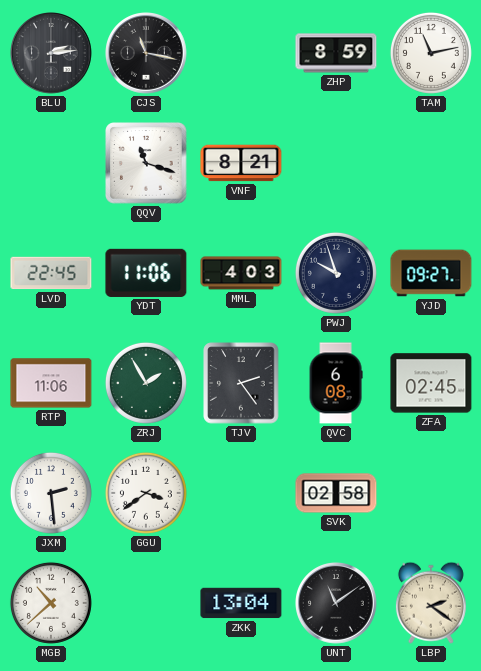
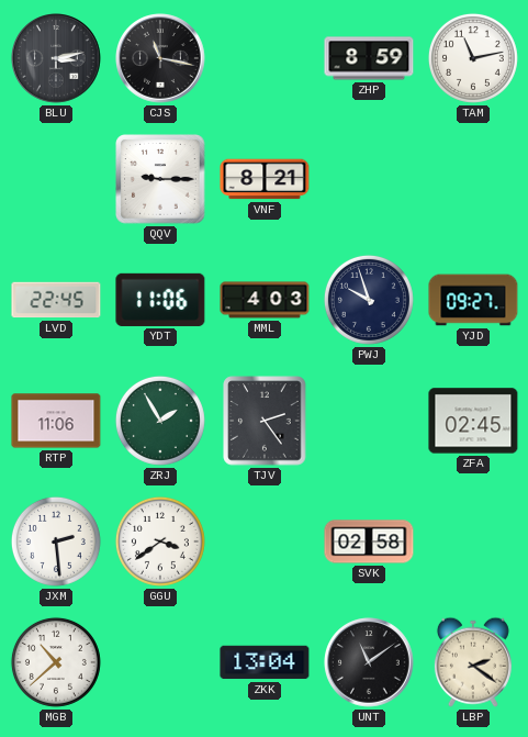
BLU: 2:14 -> 3:13
QQV: 11:18 -> 9:15
QVC: 6:08 -> none
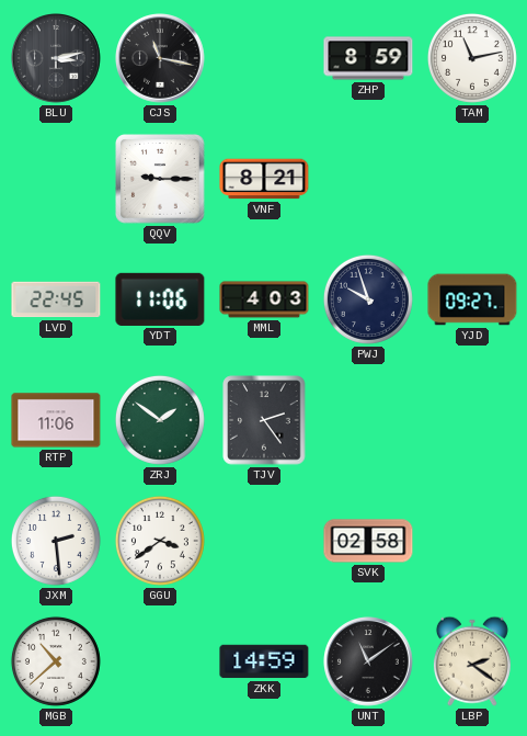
ZRJ: 1:55 -> 1:51
ZFA: 02:45 -> none
ZKK: 13:04 -> 14:59
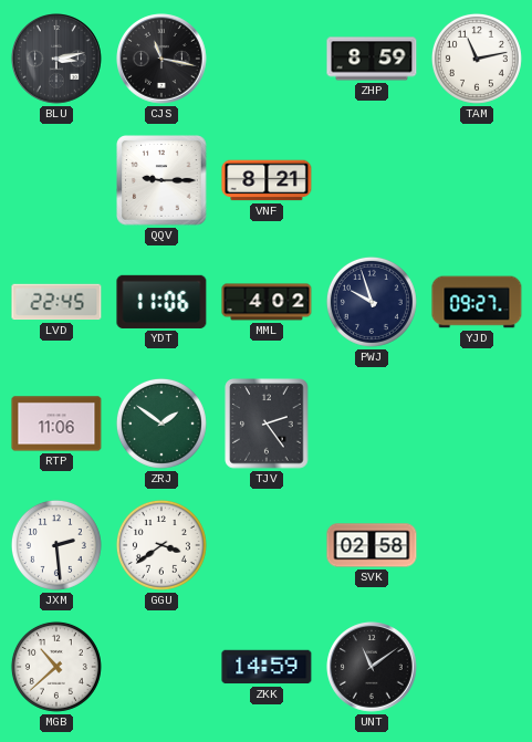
MML: 4:03 -> 4:02
LBP: 2:21 -> none
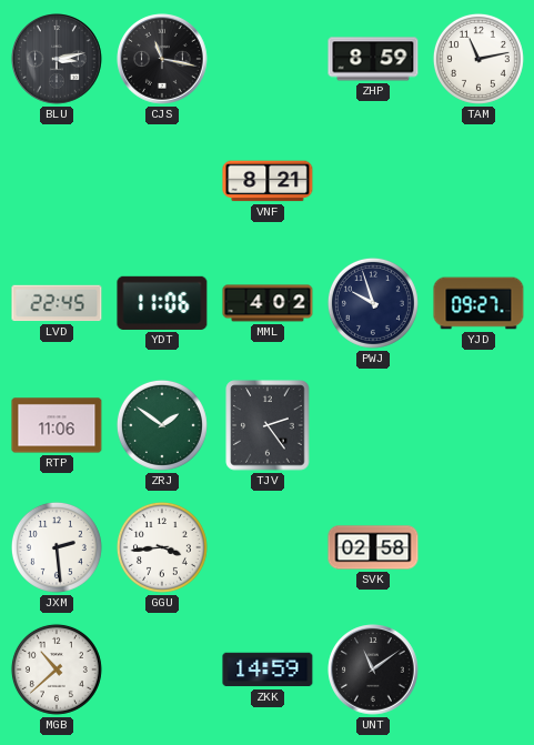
QQV: 9:15 -> none
GGU: 3:39 -> 3:44
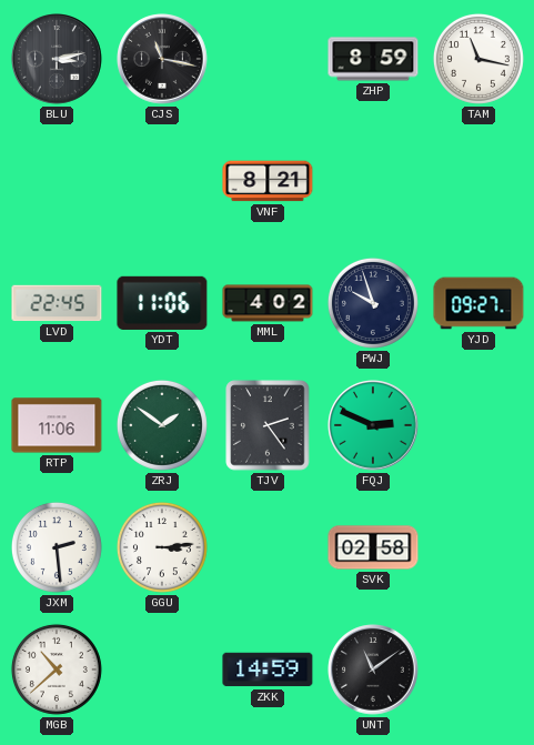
TAM: 11:13 -> 11:17
FQJ: none -> 2:49
GGU: 3:44 -> 3:14
